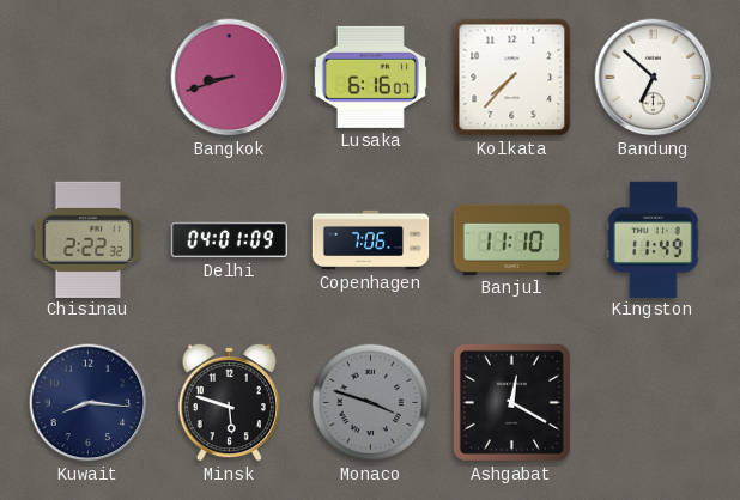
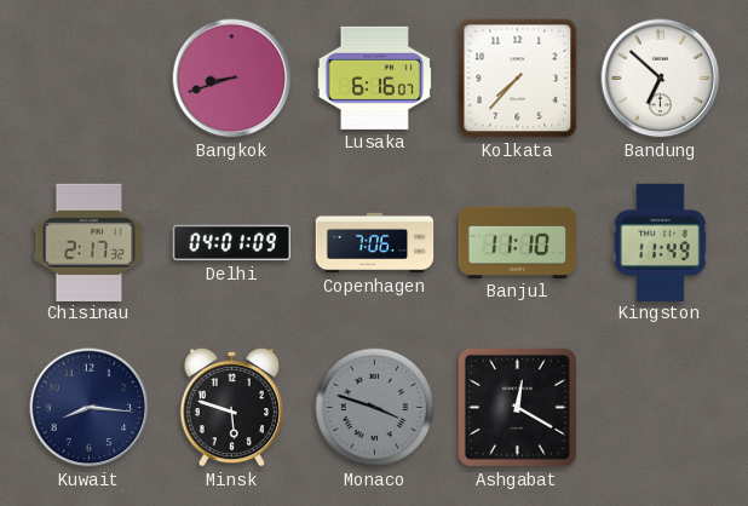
Chisinau: 2:22 -> 2:17
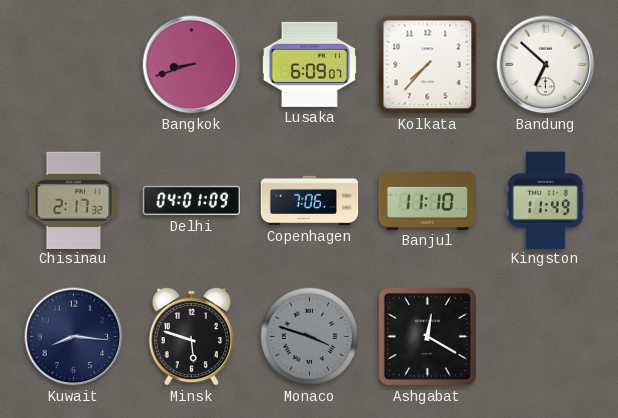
Lusaka: 6:16 -> 6:09
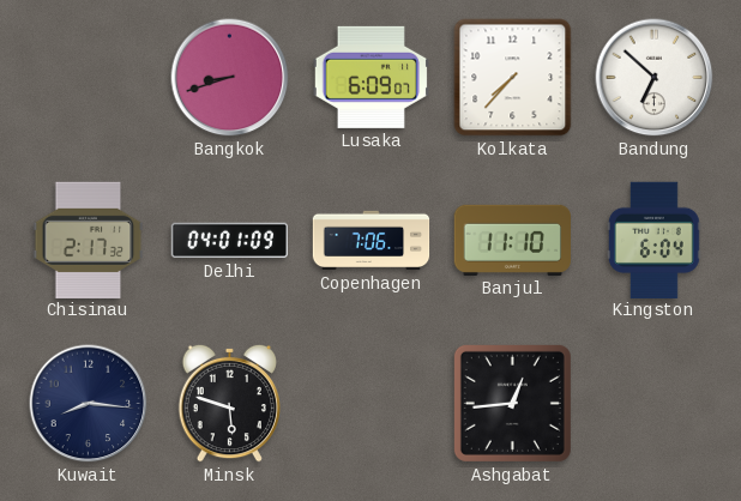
Kingston: 11:49 -> 6:04
Monaco: 3:48 -> none
Ashgabat: 12:20 -> 12:44
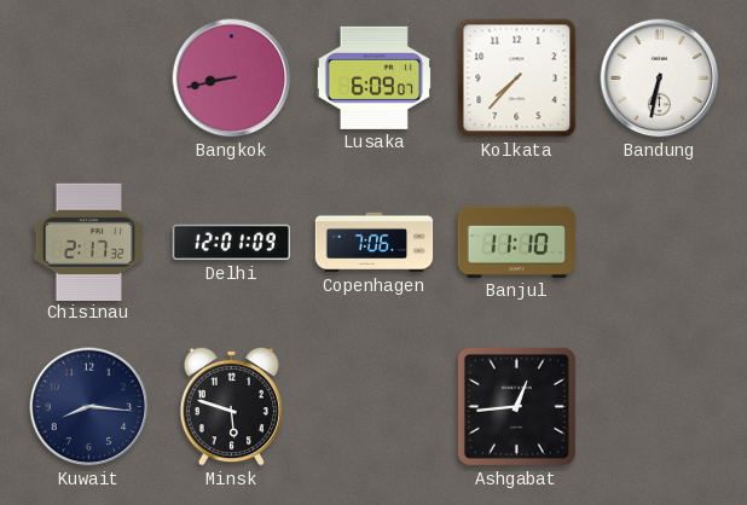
Bangkok: 8:42 -> 8:43
Bandung: 6:52 -> 6:32
Delhi: 04:01 -> 12:01
Kingston: 6:04 -> none
